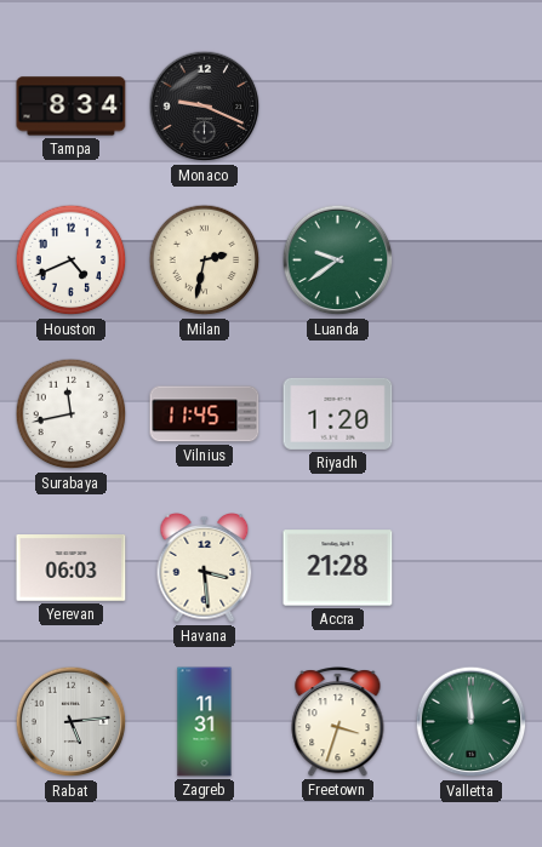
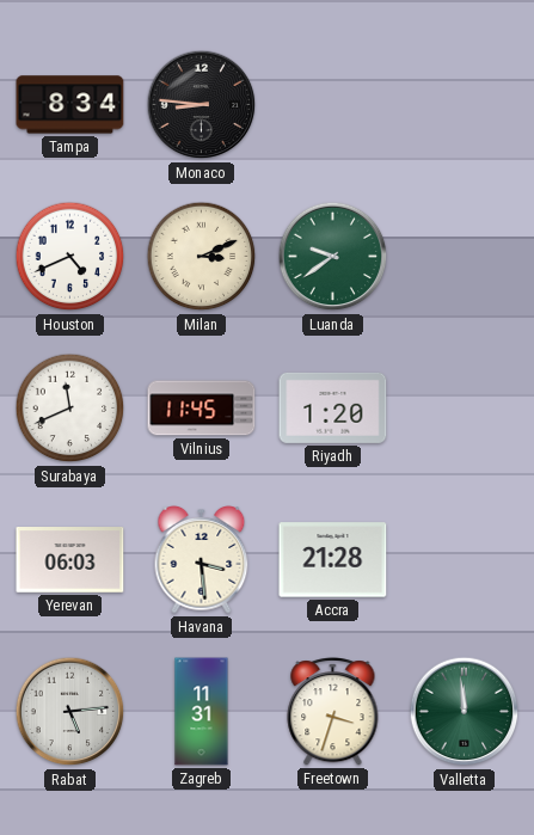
Monaco: 9:19 -> 8:46
Milan: 2:32 -> 3:11
Surabaya: 11:43 -> 11:41
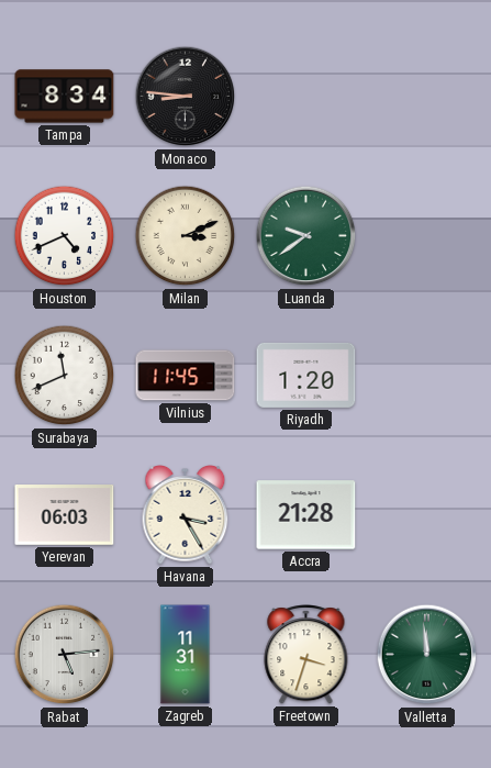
Havana: 3:29 -> 3:25
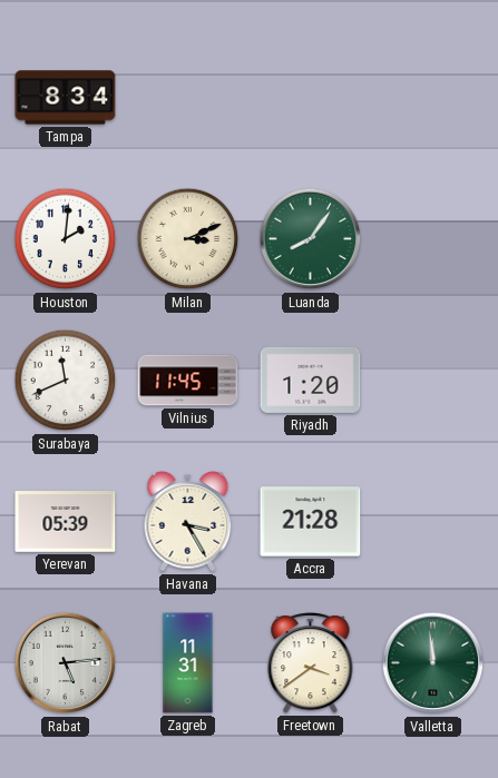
Monaco: 8:46 -> none
Houston: 4:41 -> 2:01
Luanda: 9:39 -> 8:06
Yerevan: 06:03 -> 05:39
Freetown: 3:33 -> 3:39
